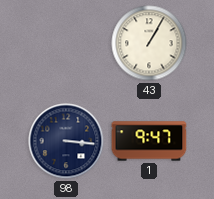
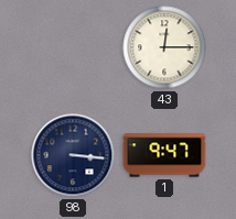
43: 1:05 -> 12:15
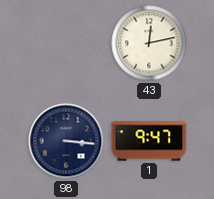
43: 12:15 -> 12:13
